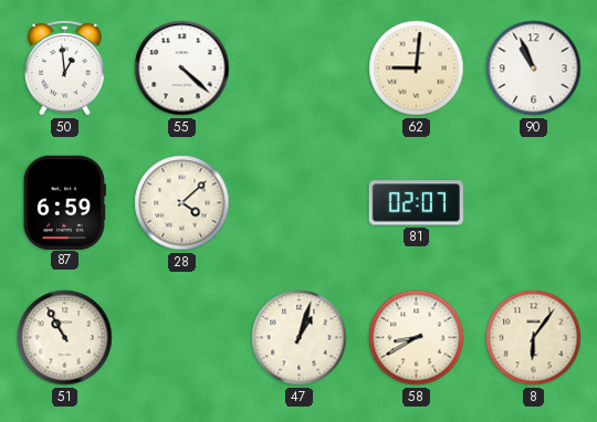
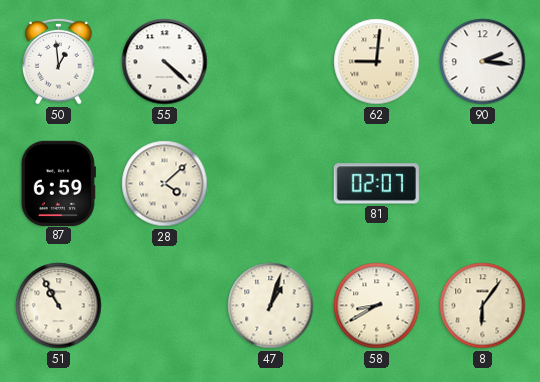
90: 10:56 -> 2:16
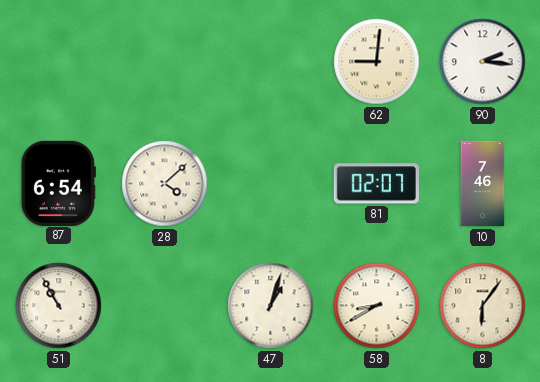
50: 12:59 -> none
55: 4:22 -> none
87: 6:59 -> 6:54
10: none -> 7:46
